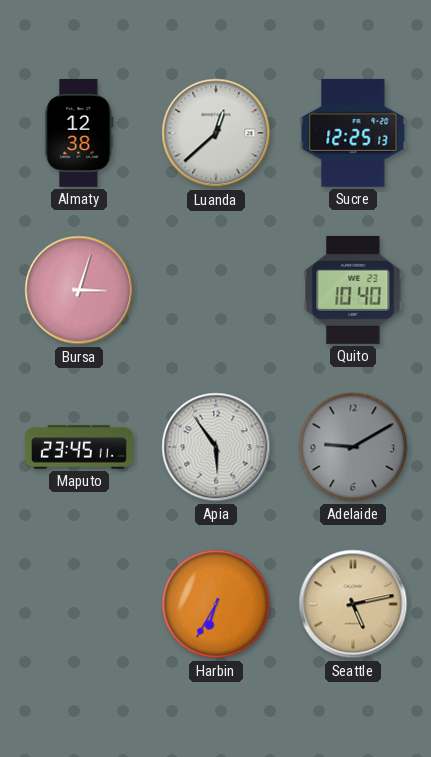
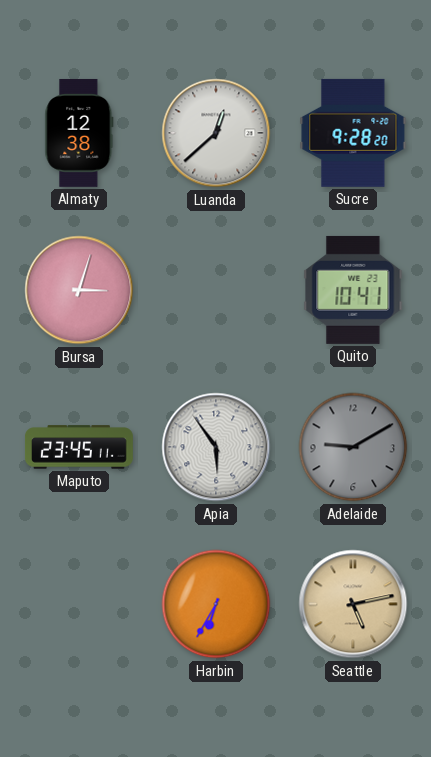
Sucre: 12:25 -> 9:28
Quito: 10:40 -> 10:41
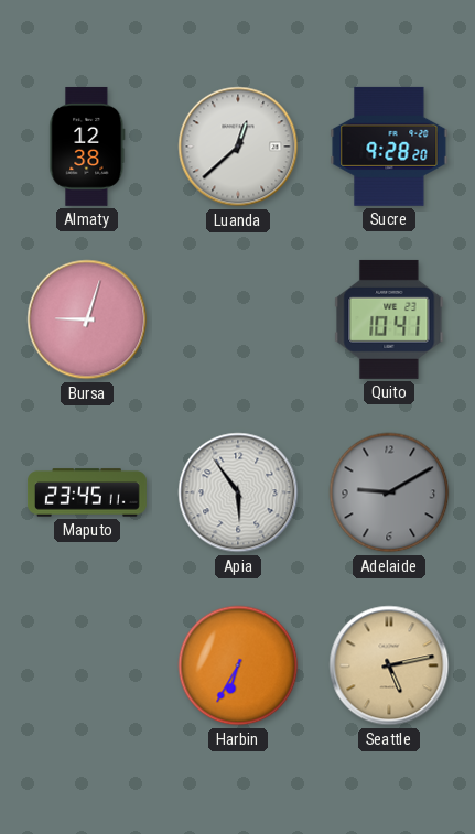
Bursa: 3:03 -> 9:03
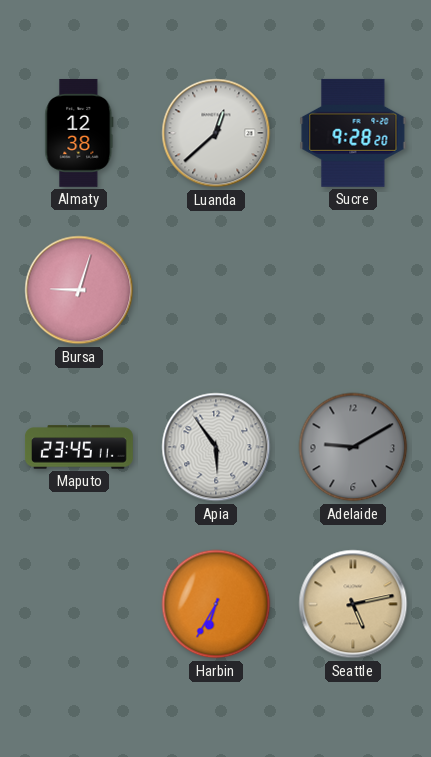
Quito: 10:41 -> none
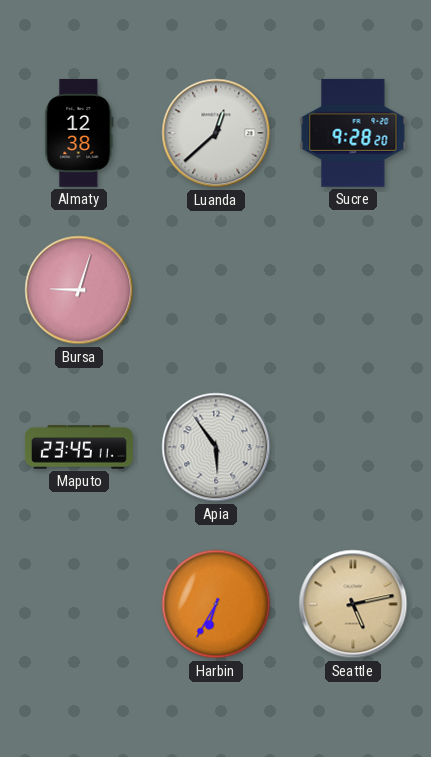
Adelaide: 9:10 -> none
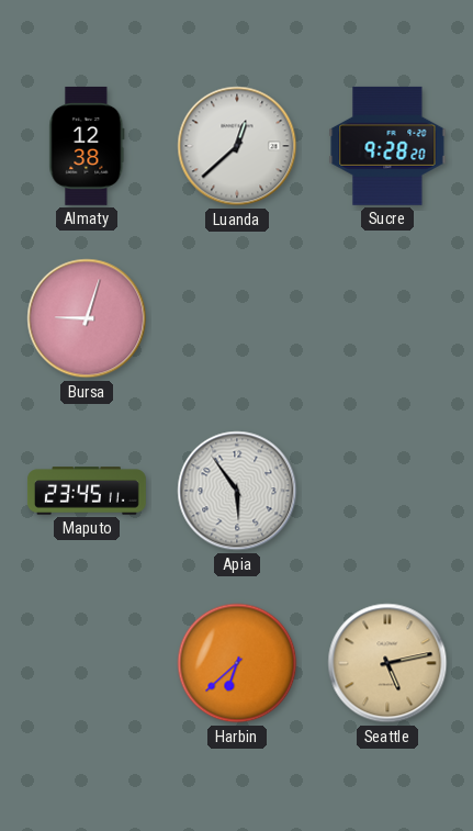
Harbin: 6:35 -> 6:38
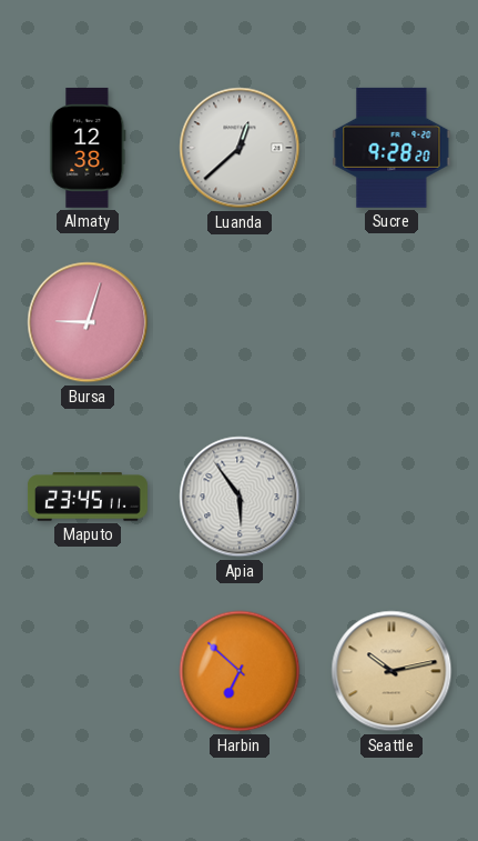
Harbin: 6:38 -> 6:52
Seattle: 5:13 -> 10:13
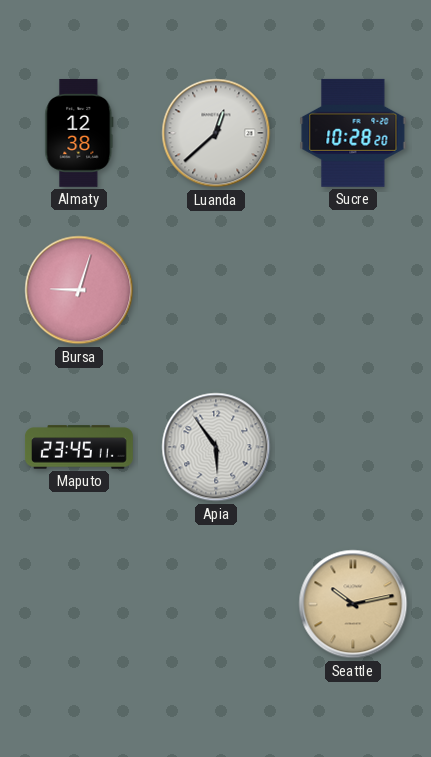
Sucre: 9:28 -> 10:28
Harbin: 6:52 -> none
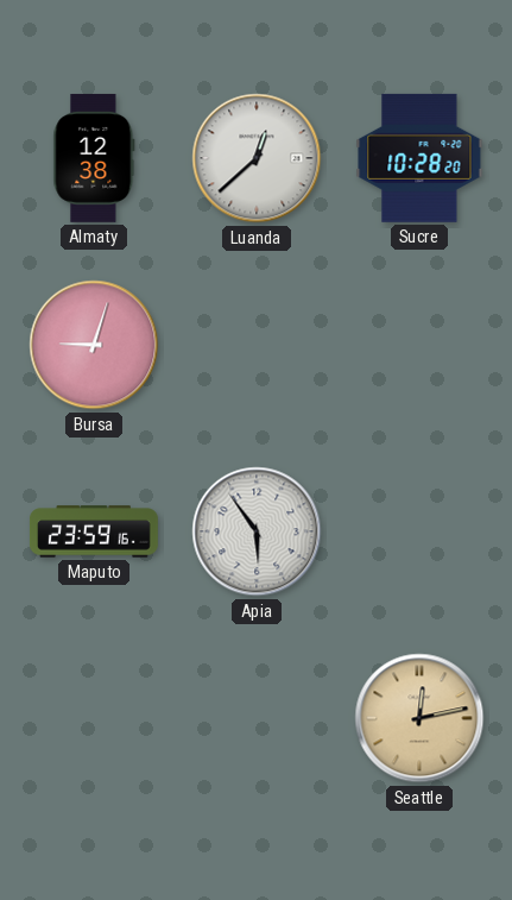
Maputo: 23:45 -> 23:59
Seattle: 10:13 -> 12:13
